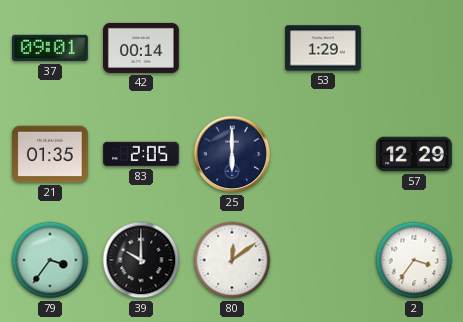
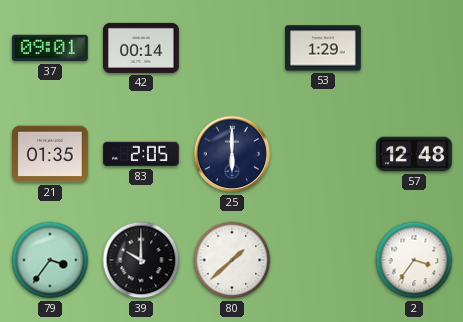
57: 12:29 -> 12:48
80: 12:09 -> 1:38
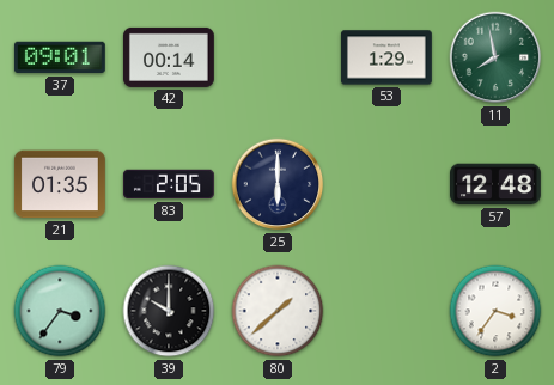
11: none -> 7:58
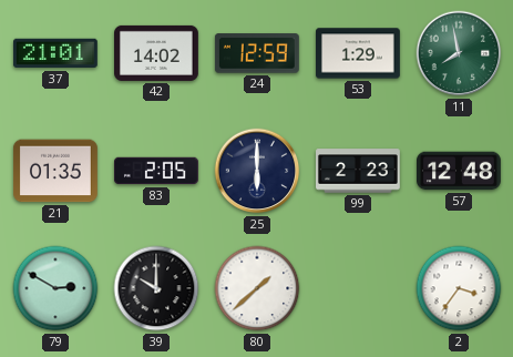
37: 09:01 -> 21:01
42: 00:14 -> 14:02
24: none -> 12:59
99: none -> 2:23
79: 3:36 -> 2:50
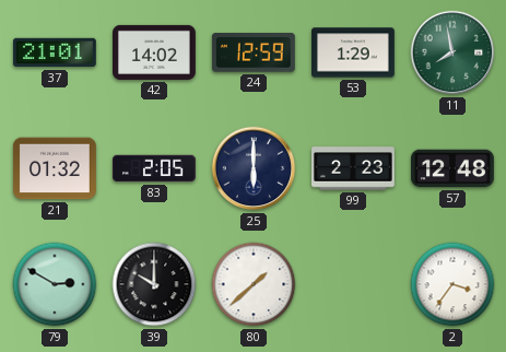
21: 01:35 -> 01:32
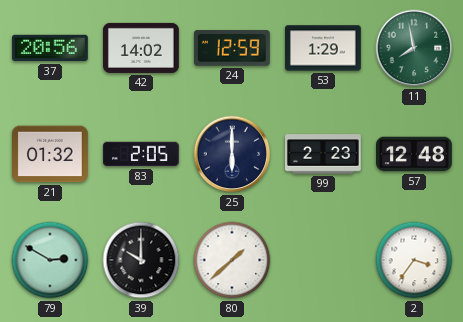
37: 21:01 -> 20:56
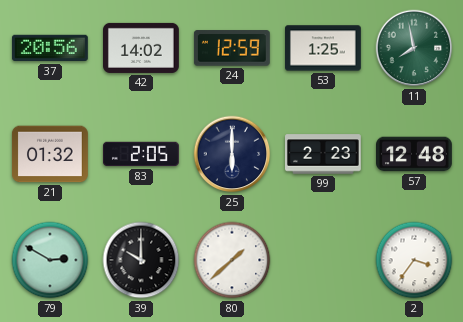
53: 1:29 -> 1:25
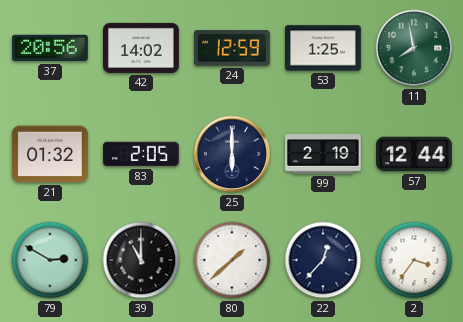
99: 2:23 -> 2:19
57: 12:48 -> 12:44
39: 10:00 -> 11:00
22: none -> 12:37
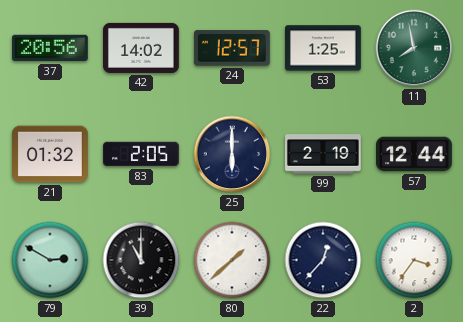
24: 12:59 -> 12:57
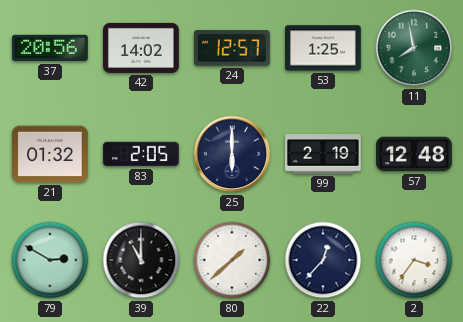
57: 12:44 -> 12:48
